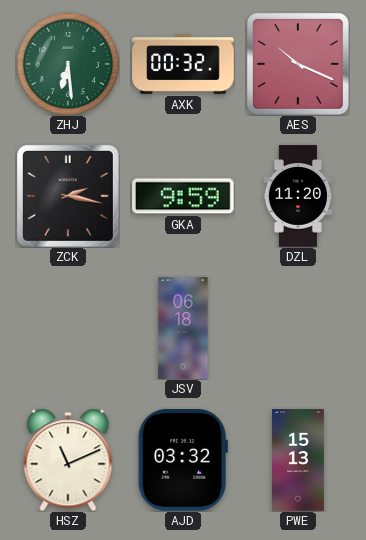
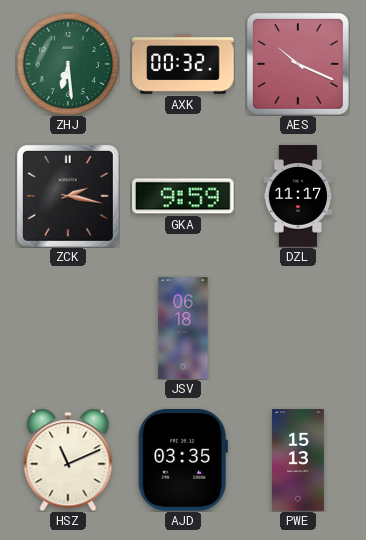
DZL: 11:20 -> 11:17
AJD: 03:32 -> 03:35
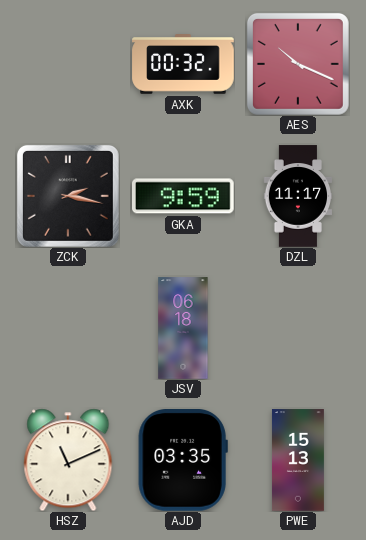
ZHJ: 6:29 -> none
